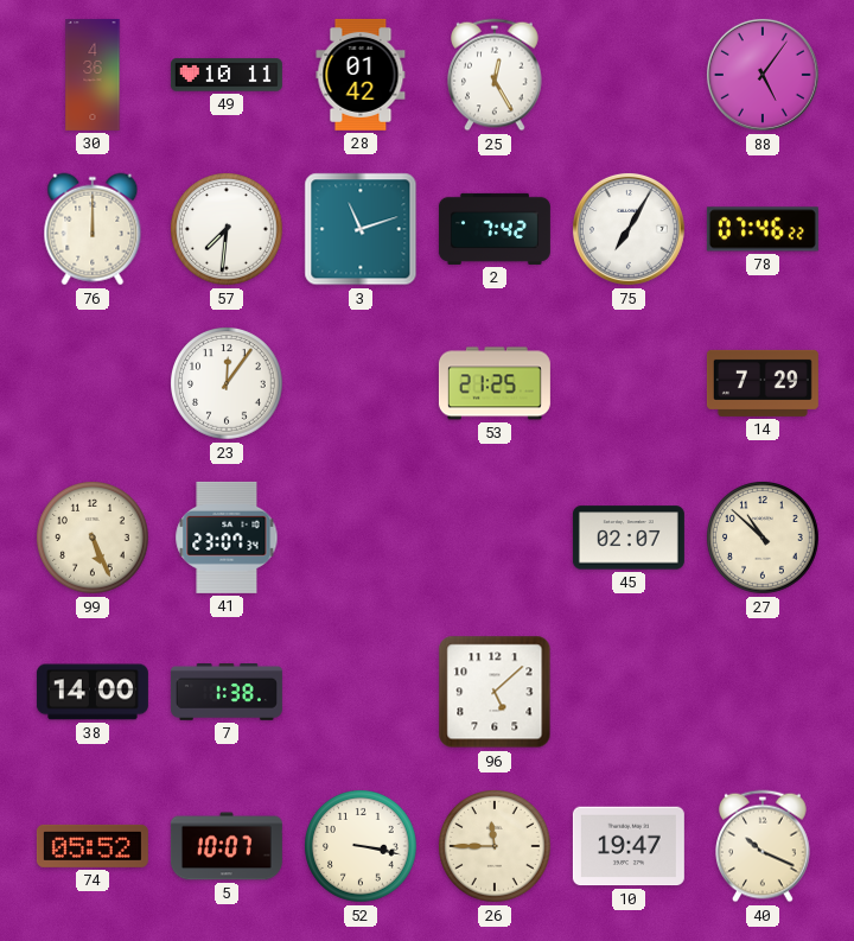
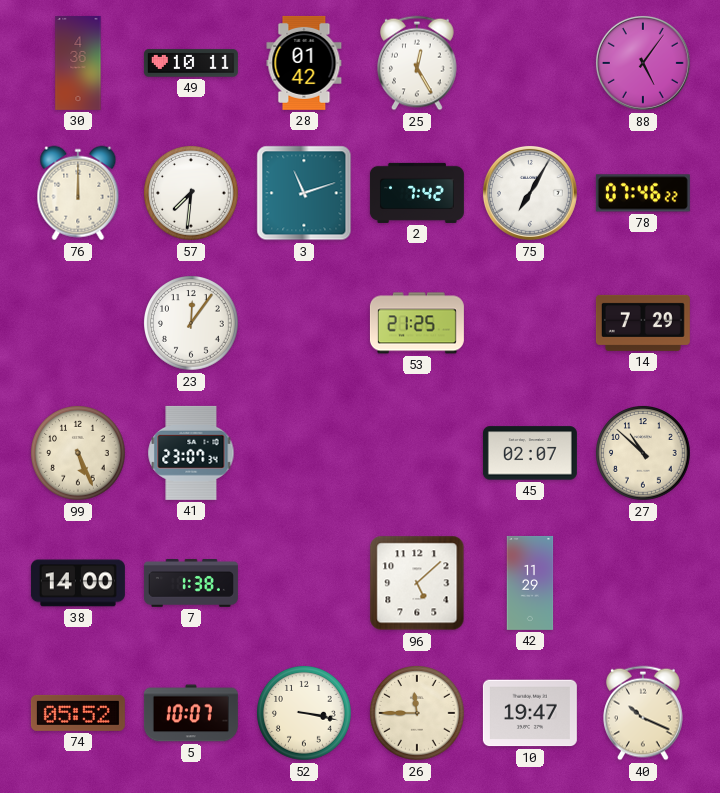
42: none -> 11:29
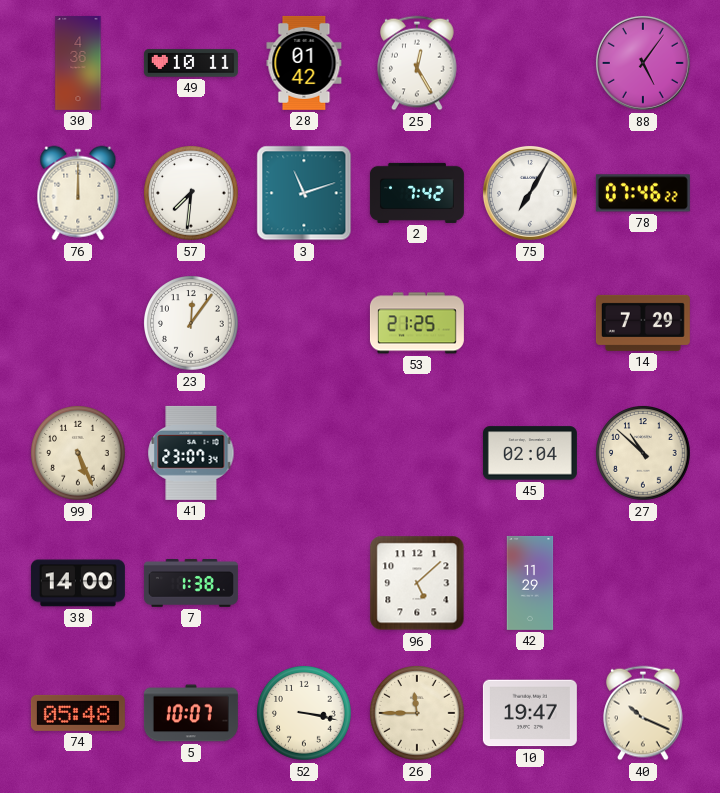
45: 02:07 -> 02:04
74: 05:52 -> 05:48
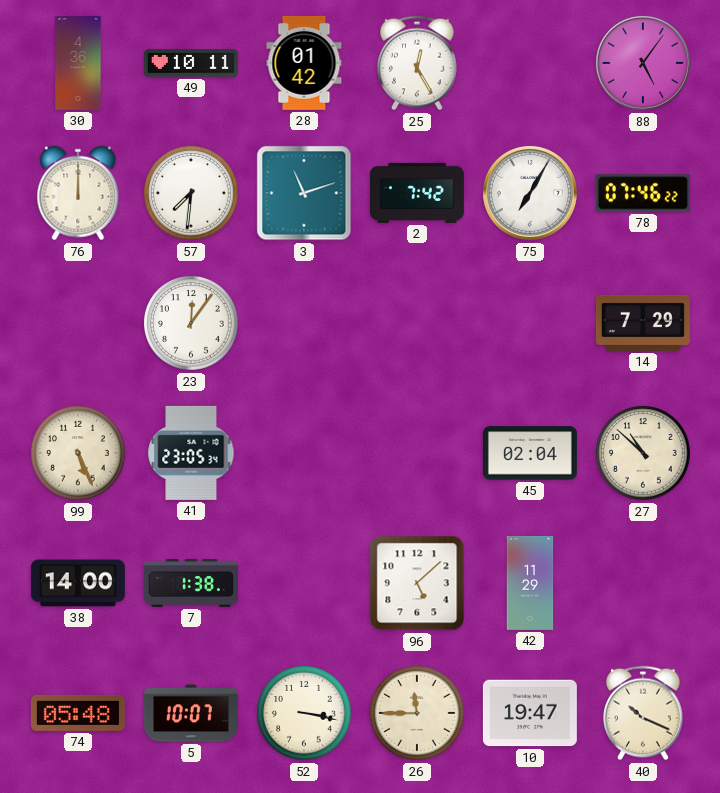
53: 21:25 -> none
41: 23:07 -> 23:05
